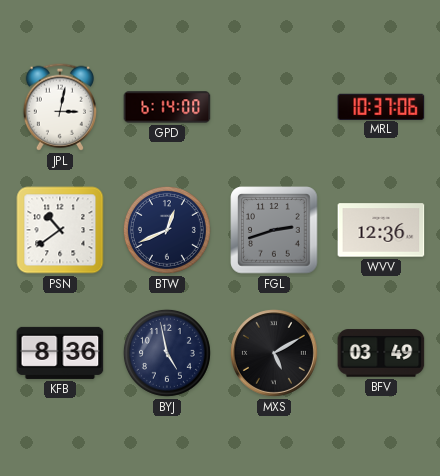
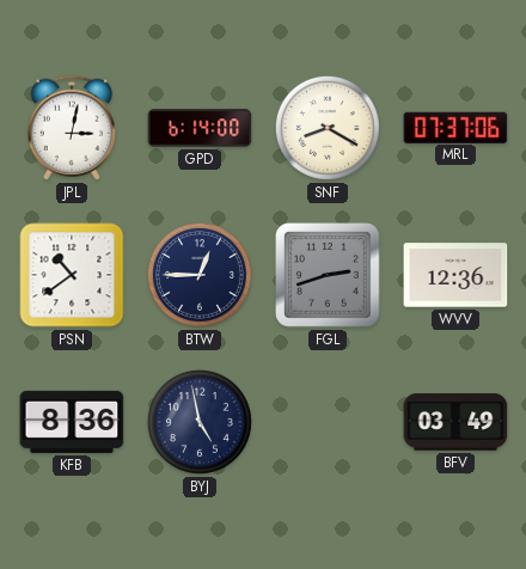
SNF: none -> 8:20
MRL: 10:37 -> 07:37
BTW: 12:41 -> 12:45
MXS: 5:10 -> none
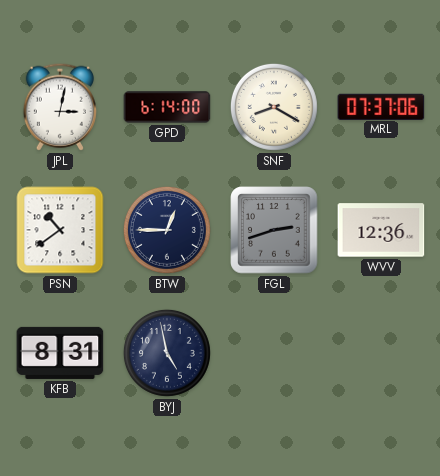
KFB: 8:36 -> 8:31
BFV: 03:49 -> none
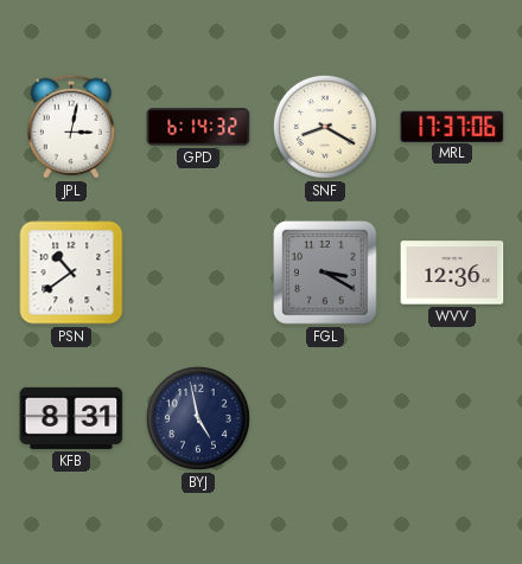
GPD: 6:14:00 -> 6:14:32
MRL: 07:37 -> 17:37
BTW: 12:45 -> none
FGL: 2:42 -> 3:20
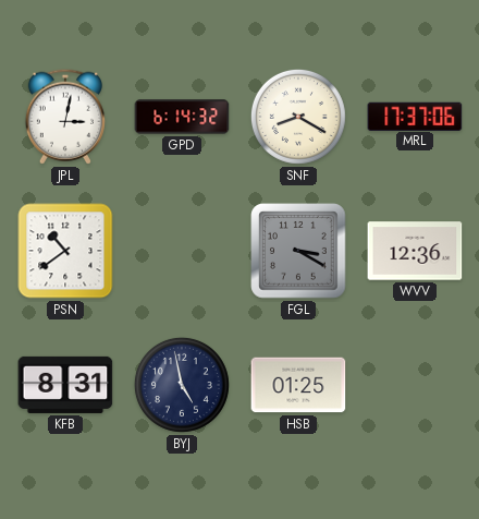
HSB: none -> 01:25
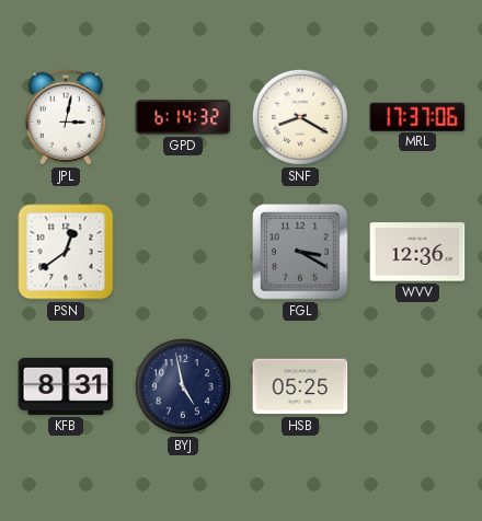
PSN: 10:39 -> 12:39
HSB: 01:25 -> 05:25
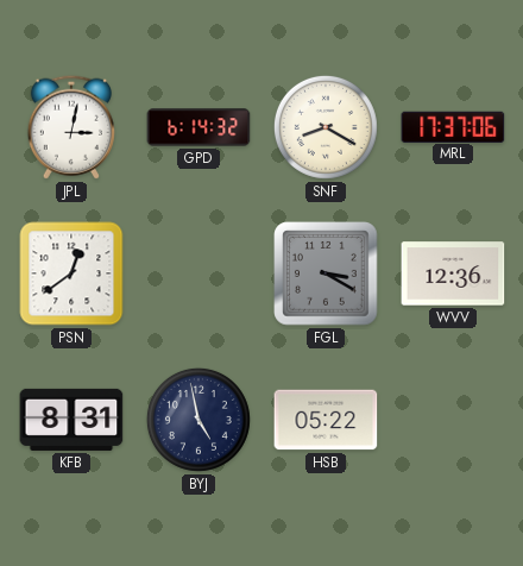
HSB: 05:25 -> 05:22
